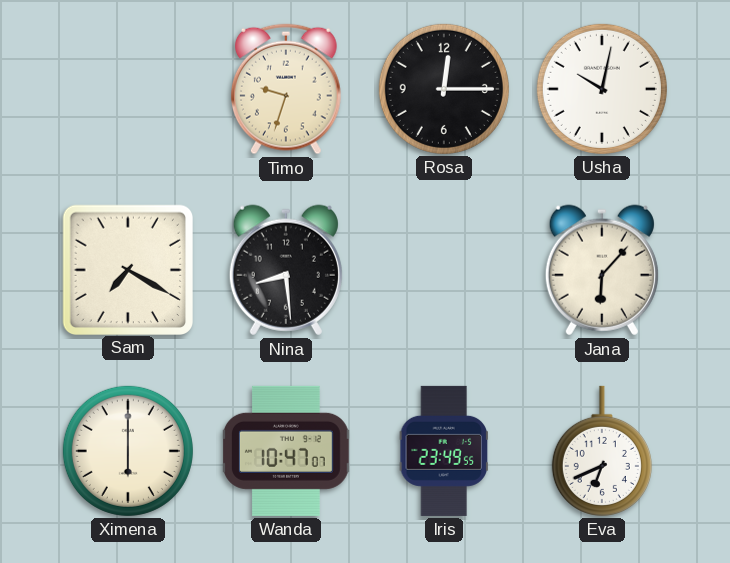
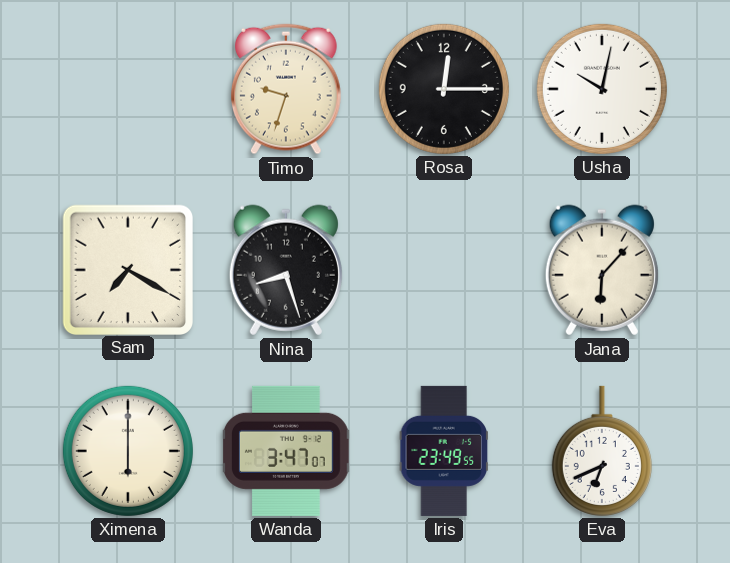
Nina: 8:29 -> 8:27
Wanda: 10:47 -> 3:47
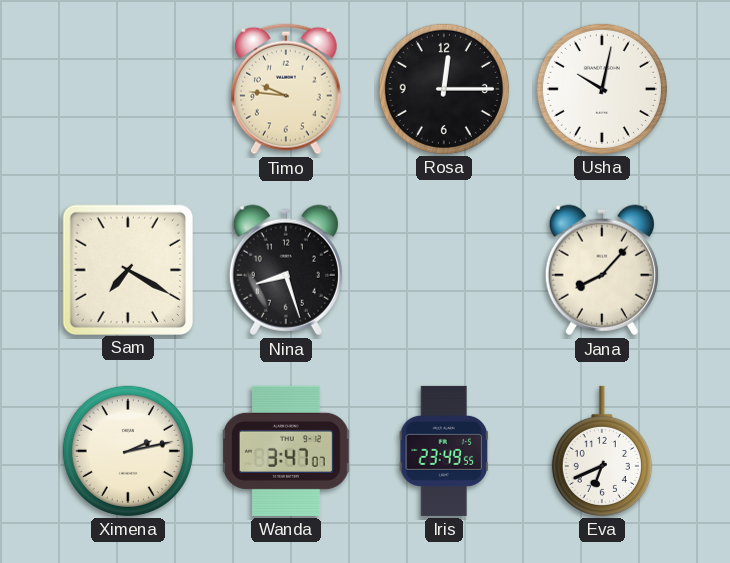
Timo: 9:33 -> 9:46
Jana: 6:07 -> 8:07
Ximena: 6:00 -> 2:13
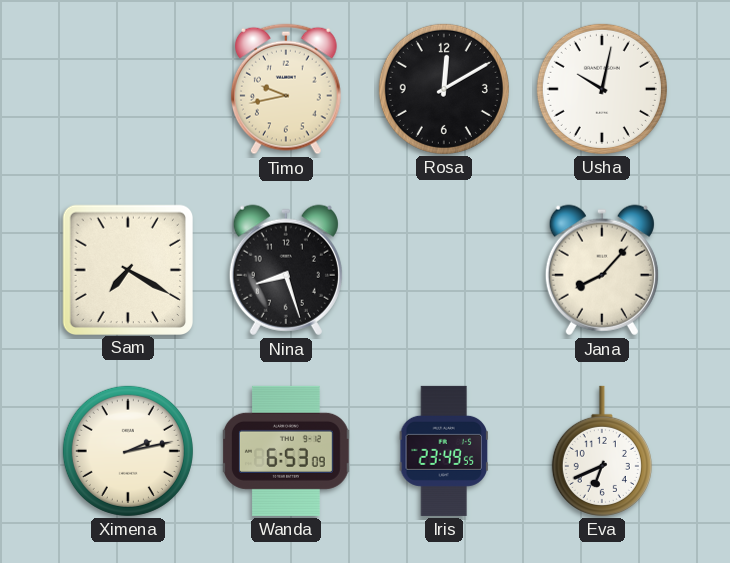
Timo: 9:46 -> 9:43
Rosa: 12:15 -> 12:10
Wanda: 3:47 -> 6:53
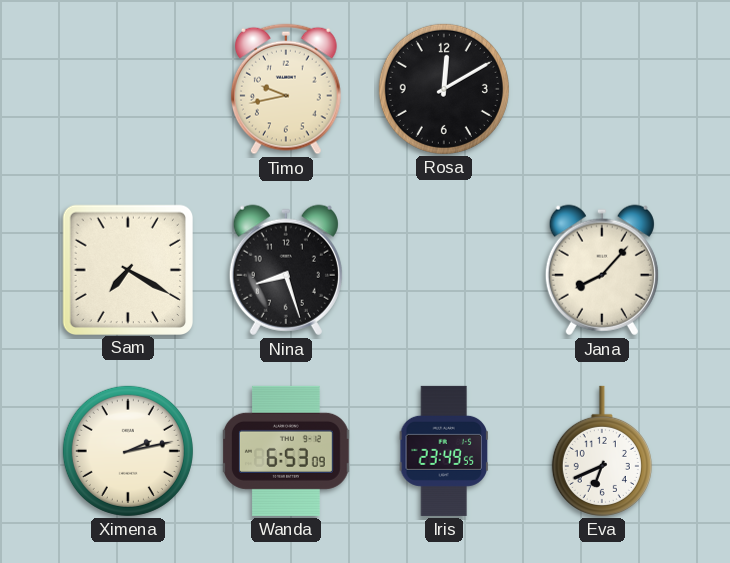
Usha: 10:02 -> none
